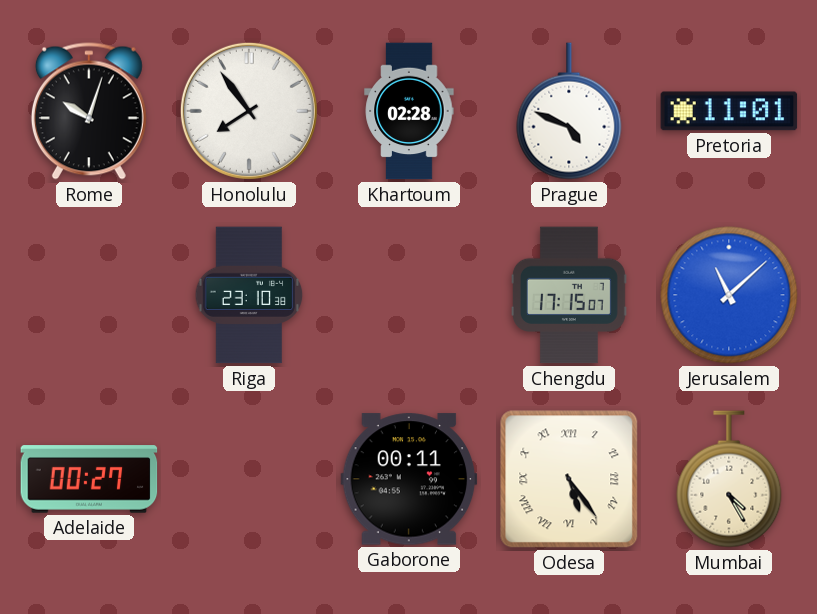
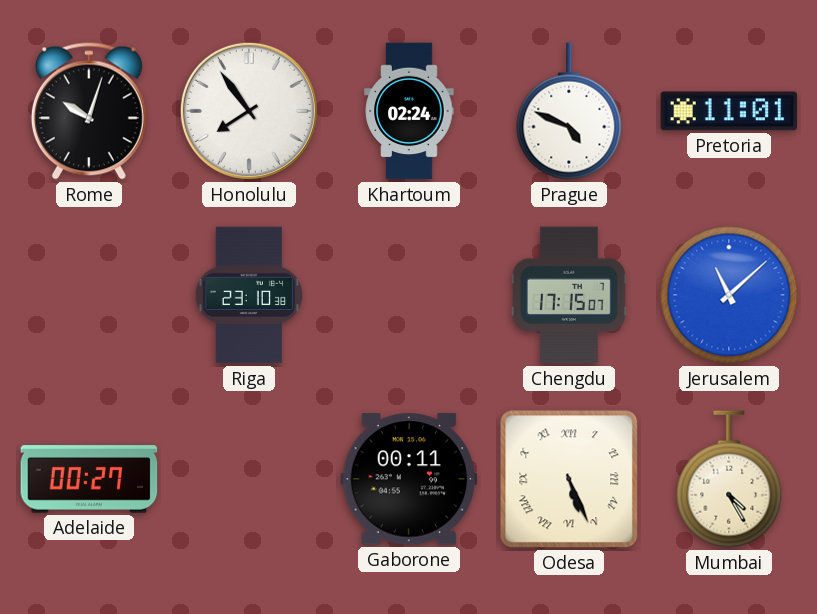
Khartoum: 02:28 -> 02:24
Odesa: 5:24 -> 5:26
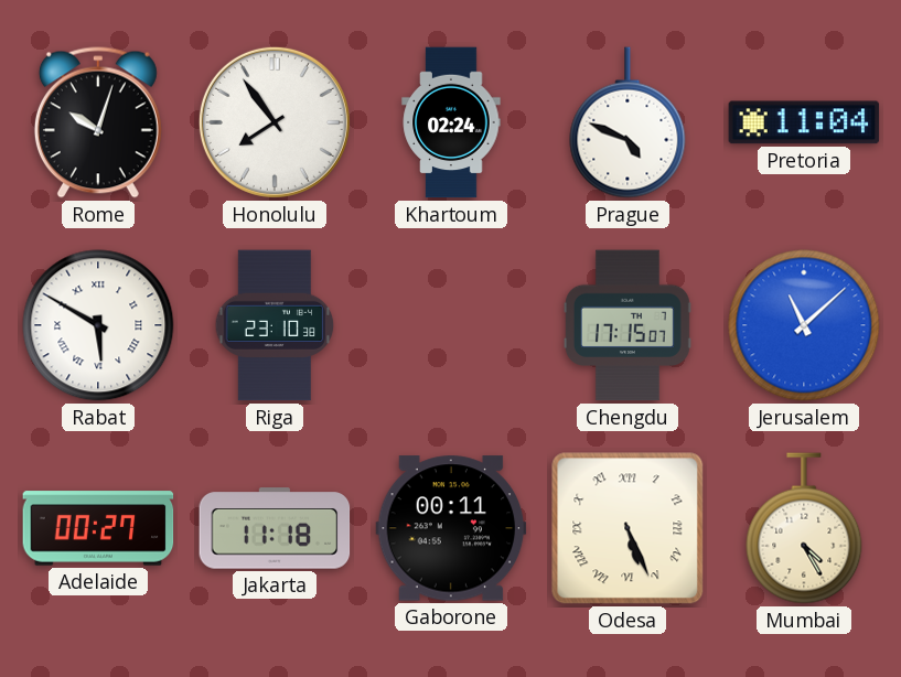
Pretoria: 11:01 -> 11:04
Rabat: none -> 5:50
Jakarta: none -> 11:18
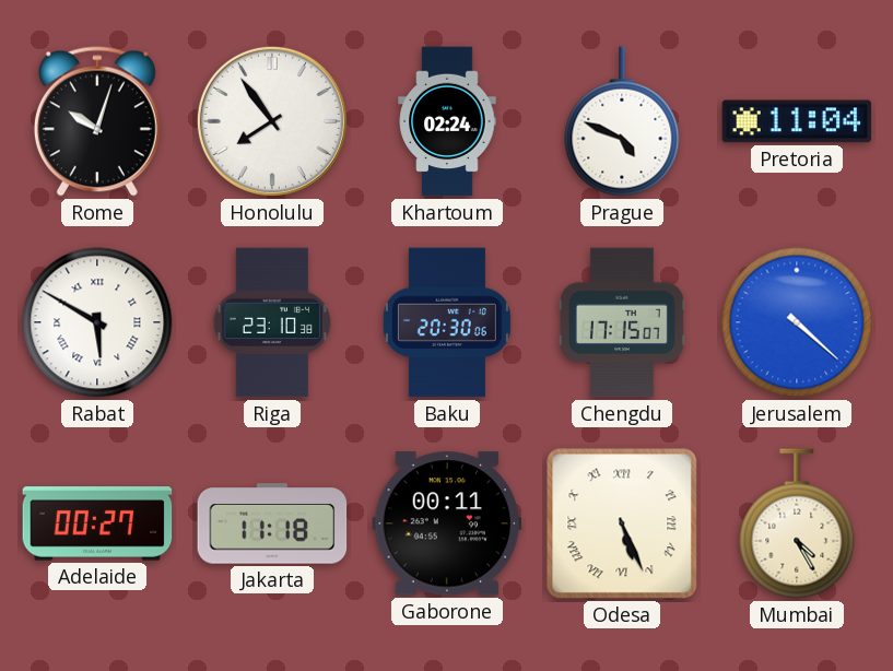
Baku: none -> 20:30
Jerusalem: 11:08 -> 4:22
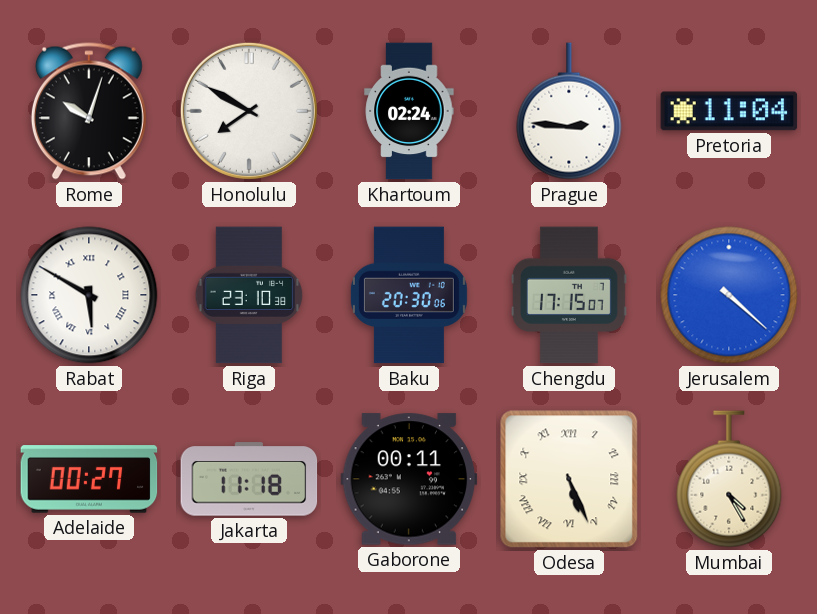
Honolulu: 7:54 -> 7:50
Prague: 4:49 -> 2:46
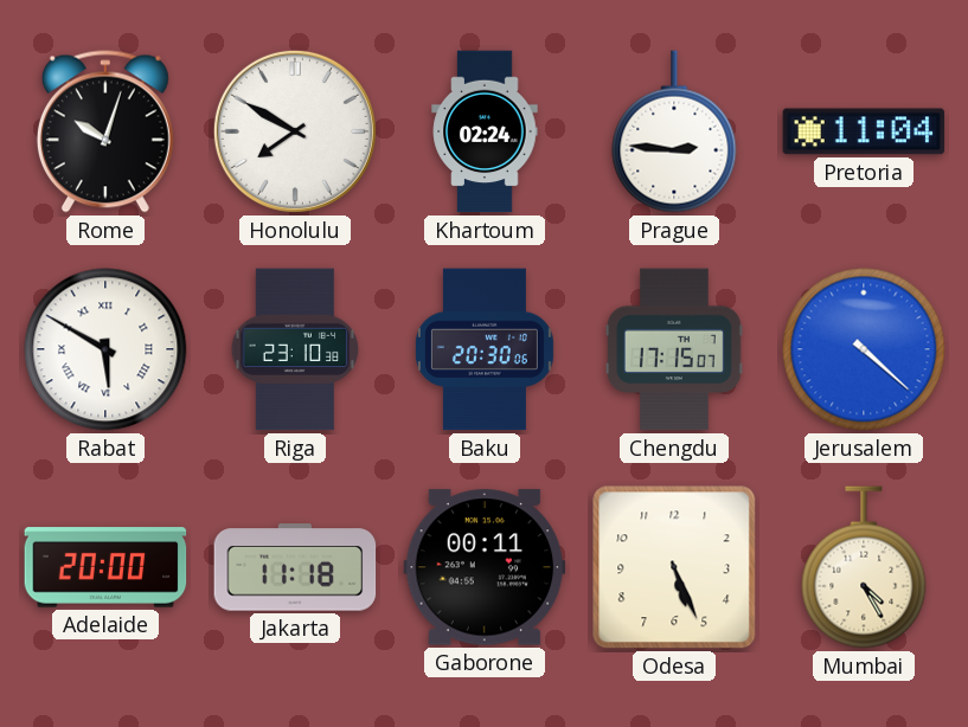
Adelaide: 00:27 -> 20:00
Odesa numerals: Roman -> Arabic
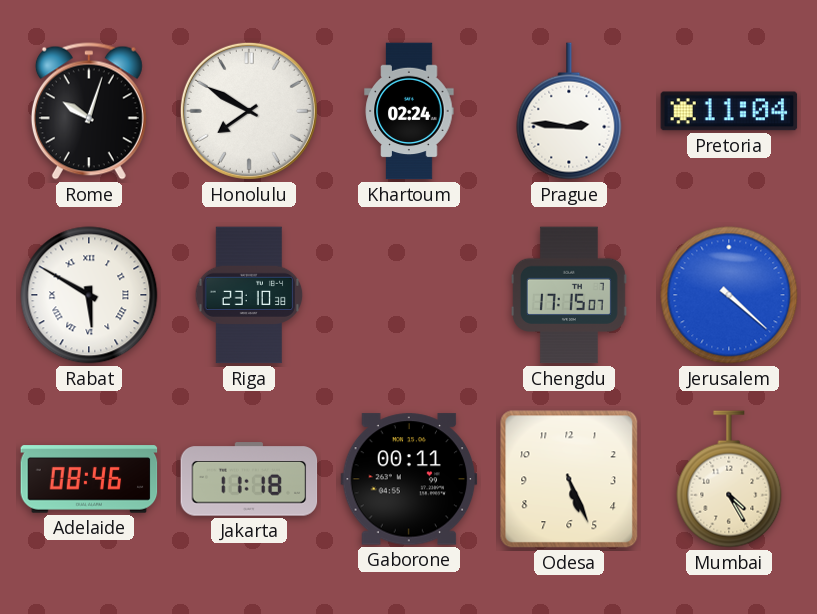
Baku: 20:30 -> none
Adelaide: 20:00 -> 08:46
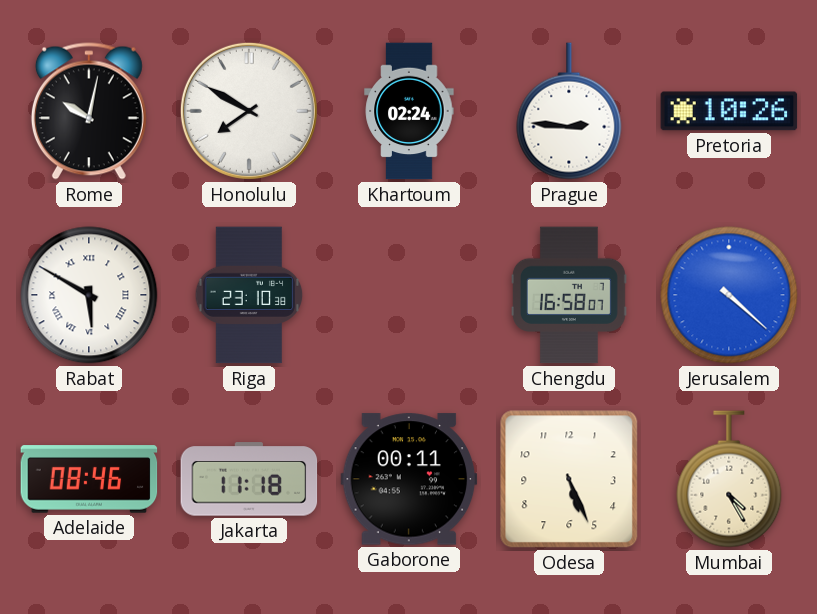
Rome: 10:03 -> 10:02
Pretoria: 11:04 -> 10:26
Chengdu: 17:15 -> 16:58
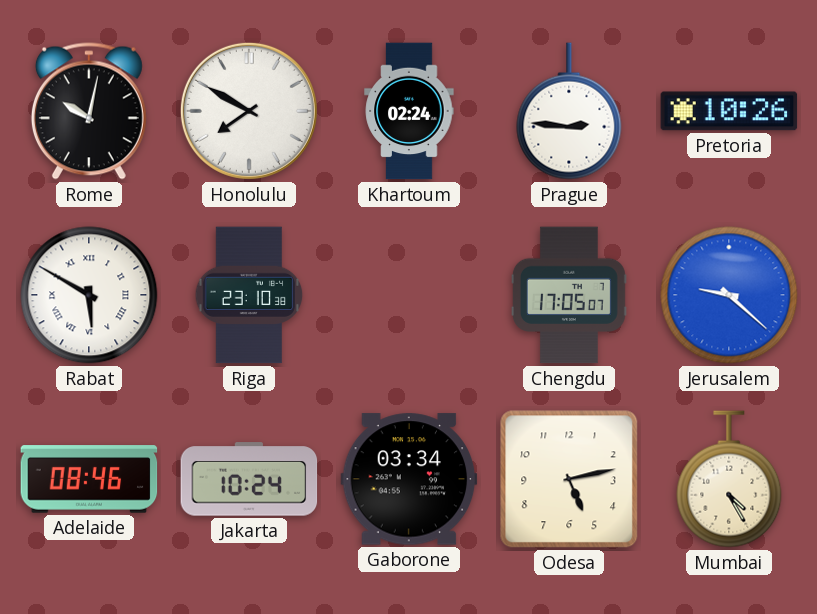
Chengdu: 16:58 -> 17:05
Jerusalem: 4:22 -> 9:22
Jakarta: 11:18 -> 10:24
Gaborone: 00:11 -> 03:34
Odesa: 5:26 -> 5:13
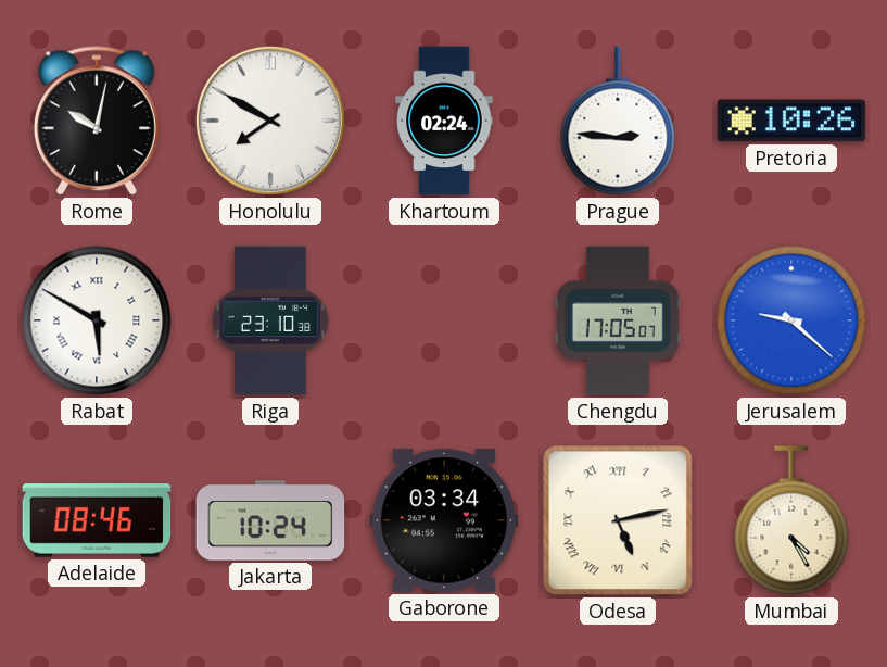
Odesa numerals: Arabic -> Roman
